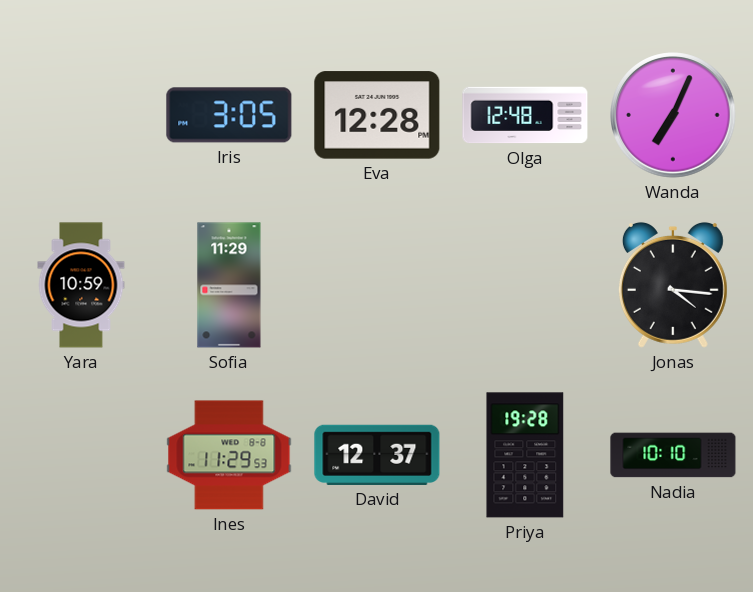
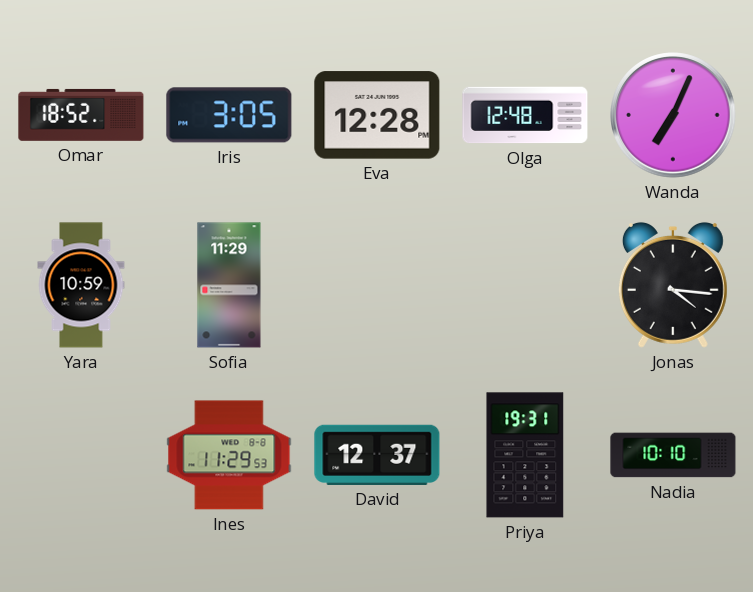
Omar: none -> 18:52
Priya: 19:28 -> 19:31
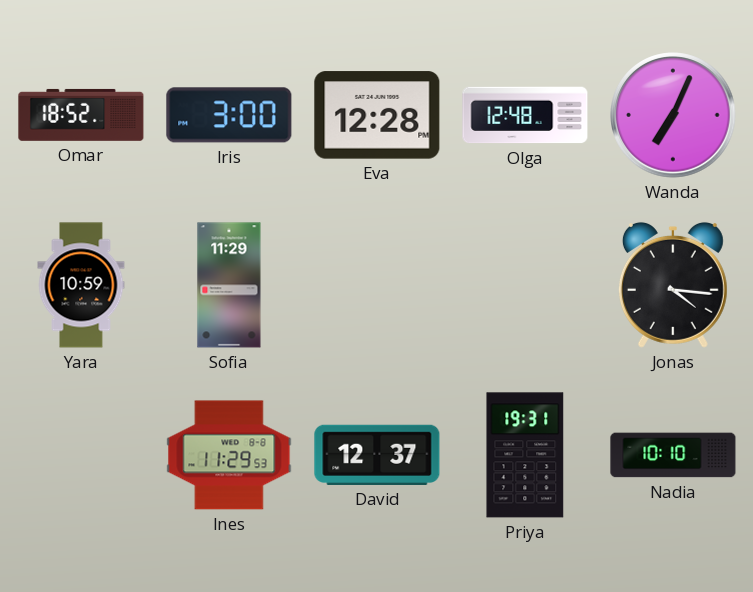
Iris: 3:05 -> 3:00
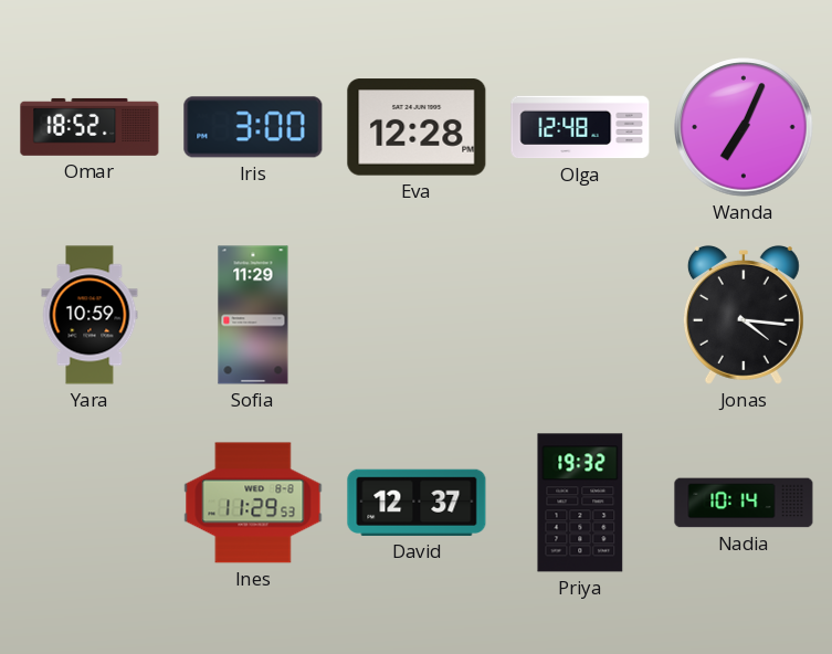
Priya: 19:31 -> 19:32
Nadia: 10:10 -> 10:14
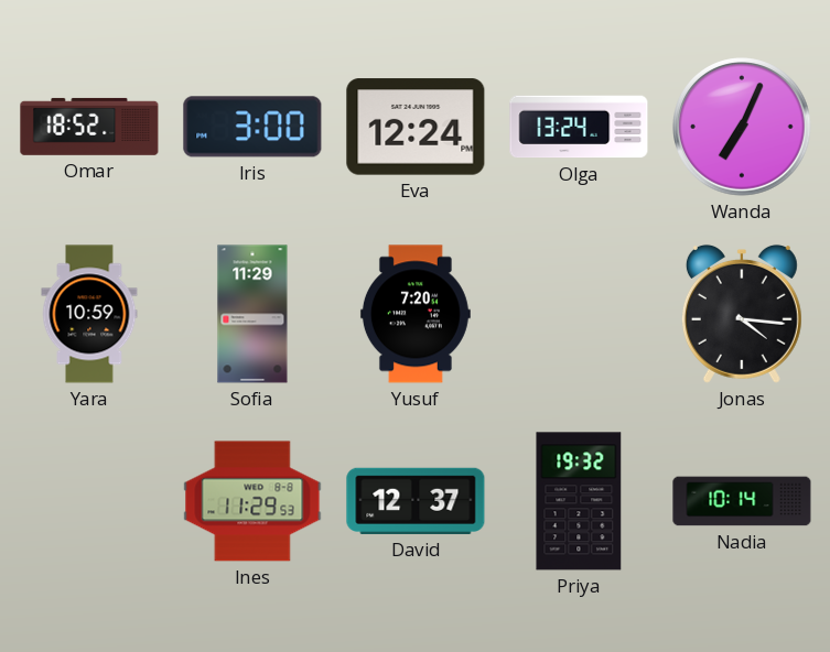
Eva: 12:28 -> 12:24
Olga: 12:48 -> 13:24
Yusuf: none -> 7:20
